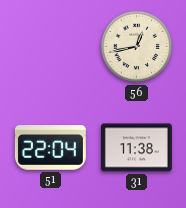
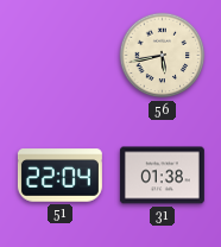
56: 12:43 -> 5:43
31: 11:38 -> 01:38
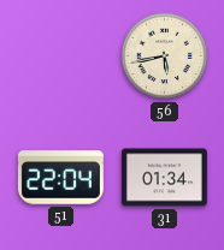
31: 01:38 -> 01:34
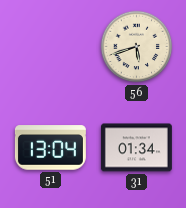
56: 5:43 -> 5:42
51: 22:04 -> 13:04
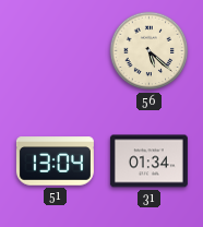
56: 5:42 -> 5:22
